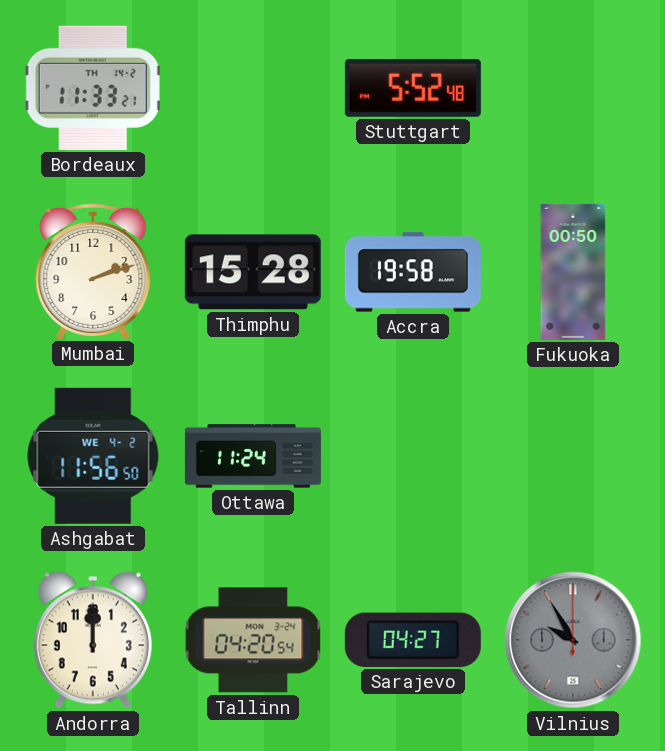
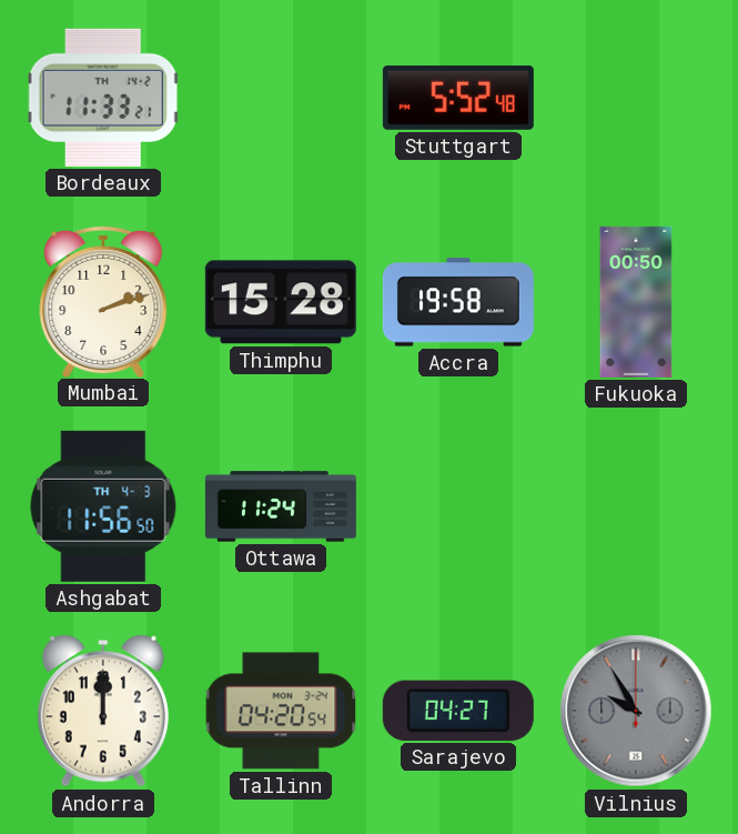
Ashgabat date: WE 4-2 -> TH 4-3
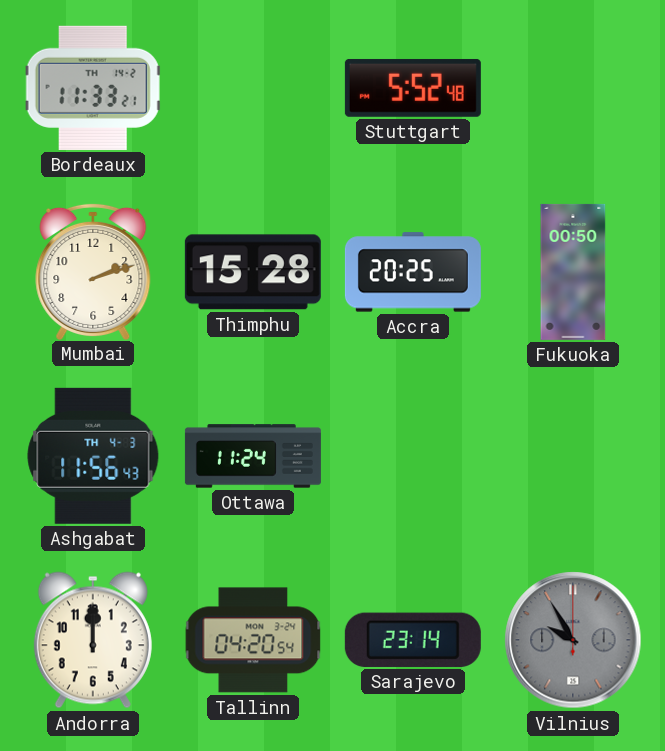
Accra: 19:58 -> 20:25
Ashgabat: 11:56:50 -> 11:56:43
Sarajevo: 04:27 -> 23:14
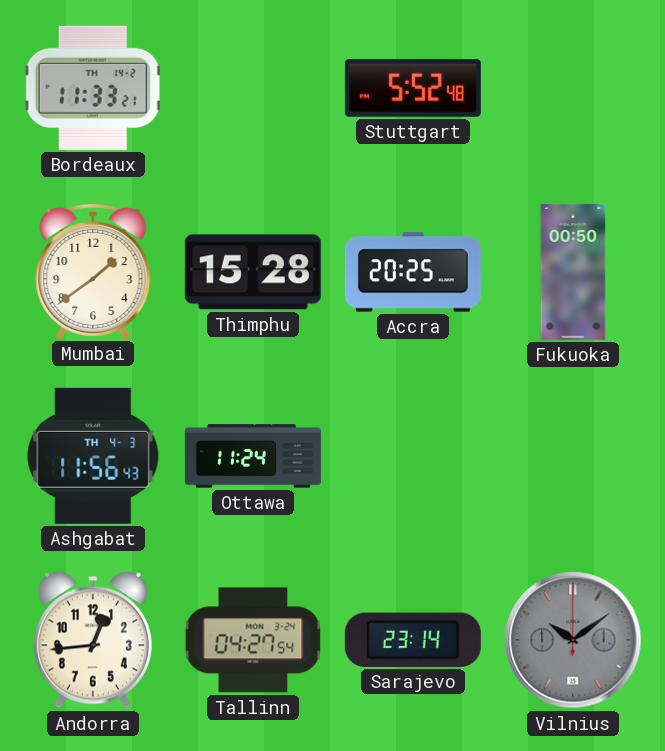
Mumbai: 2:12 -> 1:39
Andorra: 12:00 -> 12:44
Tallinn: 04:20 -> 04:27
Vilnius: 9:55 -> 10:09
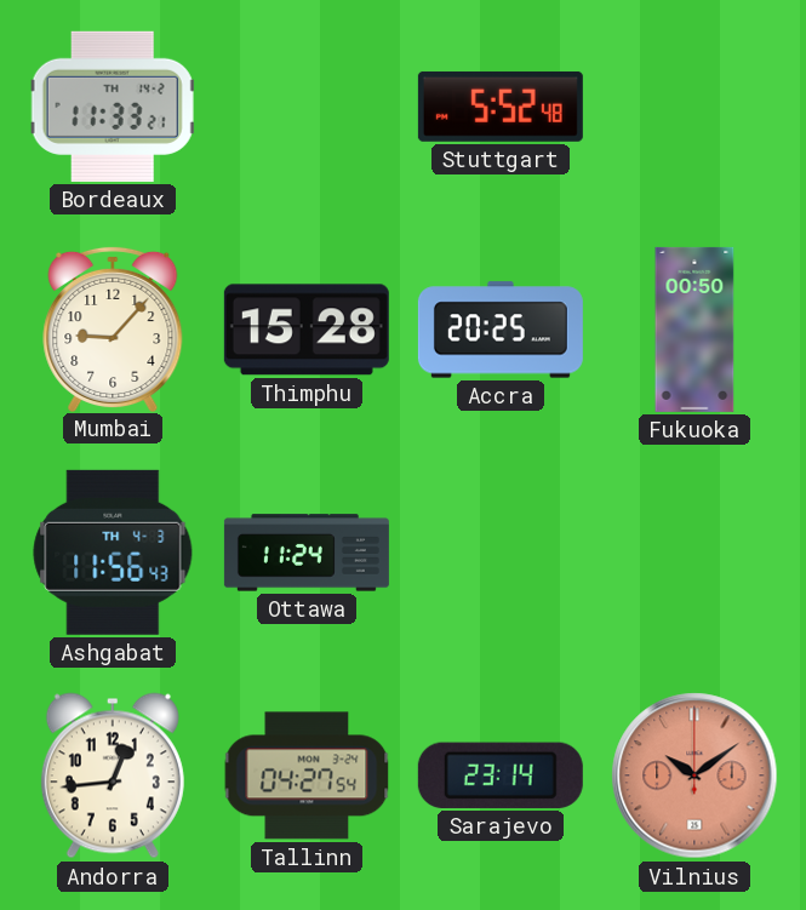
Mumbai: 1:39 -> 9:07
Vilnius dial: grey -> salmon
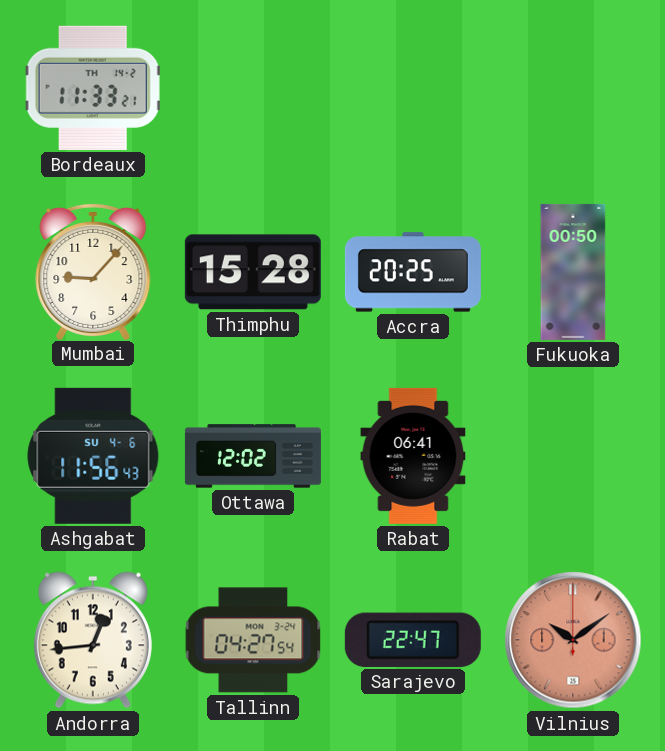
Stuttgart: 5:52 -> none
Ashgabat date: TH 4-3 -> SU 4-6
Ottawa: 11:24 -> 12:02
Rabat: none -> 06:41
Sarajevo: 23:14 -> 22:47
